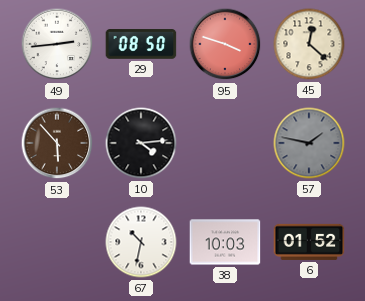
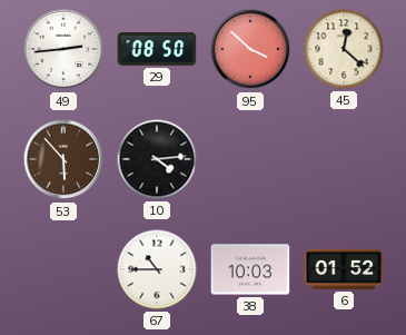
95: 3:48 -> 3:52
57: 1:47 -> none
67: 10:32 -> 10:45
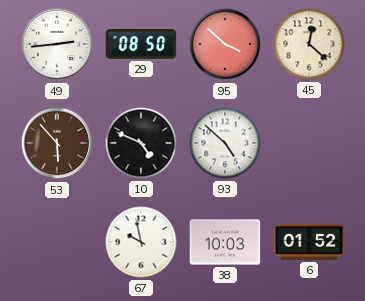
10: 4:14 -> 4:49
93: none -> 4:52
67: 10:45 -> 9:58
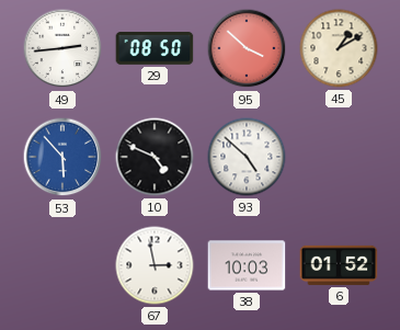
45: 12:22 -> 1:10
53 dial: brown -> blue
67: 9:58 -> 2:58
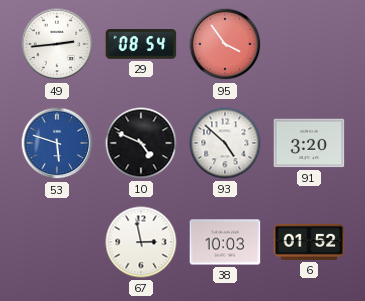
29: 08:50 -> 08:54
95: 3:52 -> 3:54
45: 1:10 -> none
53: 5:53 -> 5:48
91: none -> 3:20
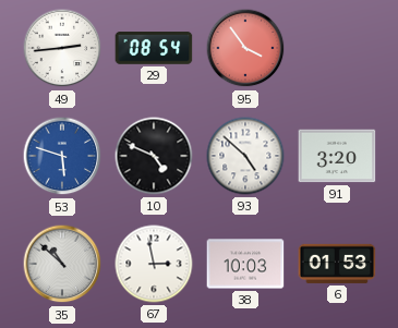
35: none -> 10:52
6: 01:52 -> 01:53
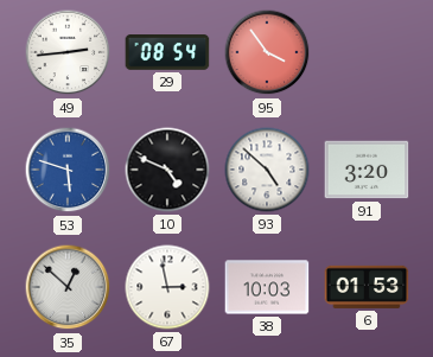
35: 10:52 -> 12:52
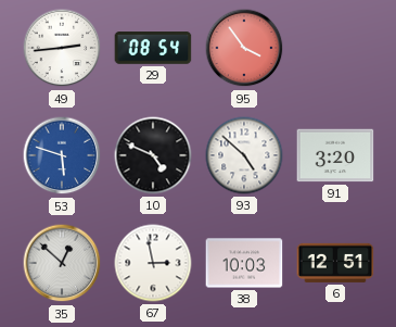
6: 01:53 -> 12:51
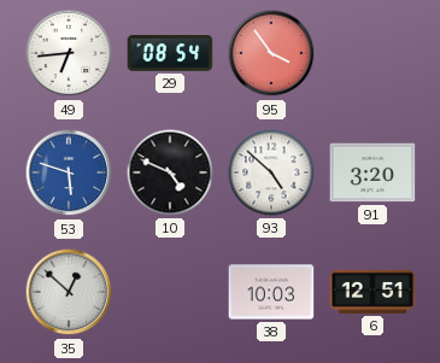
49: 2:44 -> 6:44
67: 2:58 -> none
